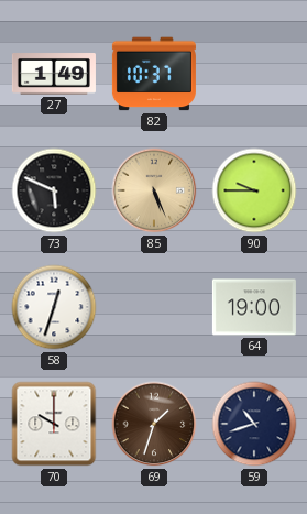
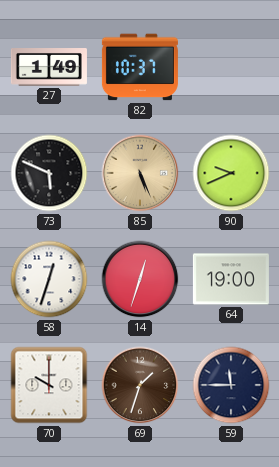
90: 9:45 -> 9:41
14: none -> 12:33
59: 10:42 -> 11:45
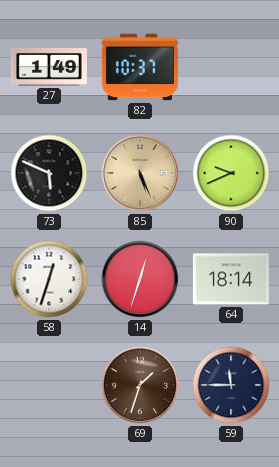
64: 19:00 -> 18:14
70: 10:00 -> none
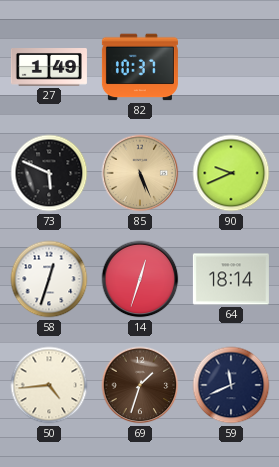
50: none -> 4:44
59: 11:45 -> 11:41
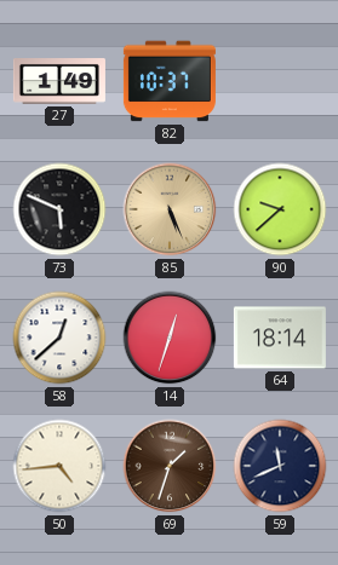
90: 9:41 -> 9:38
58: 12:33 -> 12:38
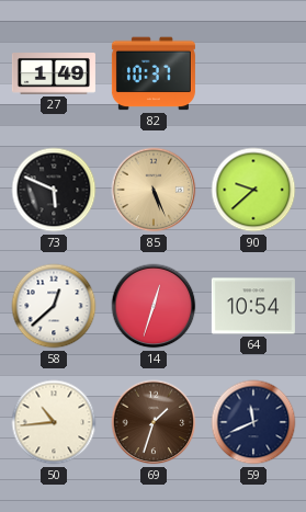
64: 18:14 -> 10:54
50: 4:44 -> 10:44
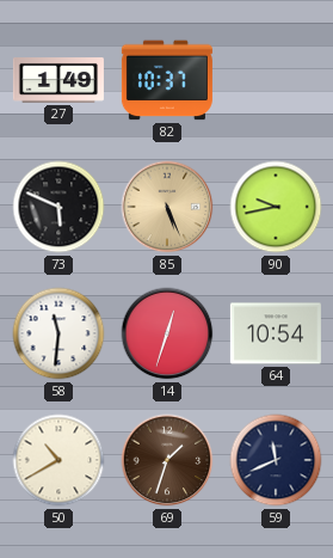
90: 9:38 -> 9:43
58: 12:38 -> 11:31
50: 10:44 -> 10:40
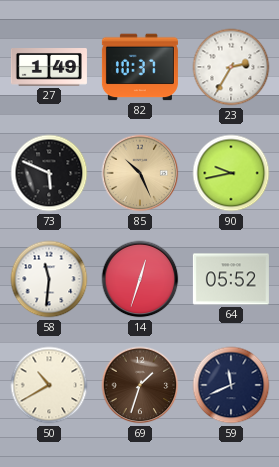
23: none -> 2:35
85: 5:26 -> 10:26
64: 10:54 -> 05:52
